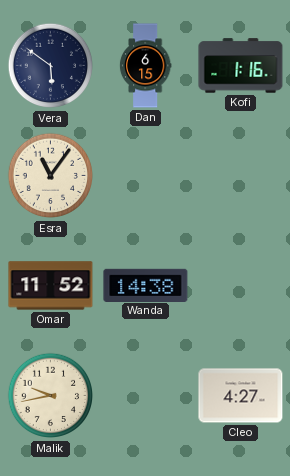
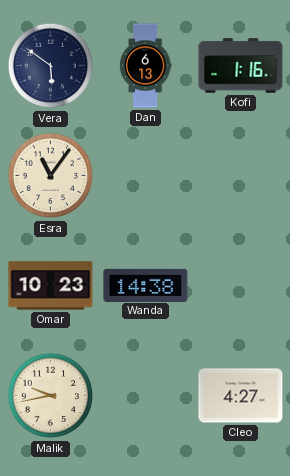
Dan: 6:15 -> 6:13
Omar: 11:52 -> 10:23
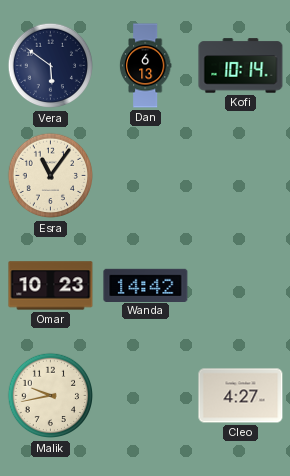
Kofi: 1:16 -> 10:14
Wanda: 14:38 -> 14:42
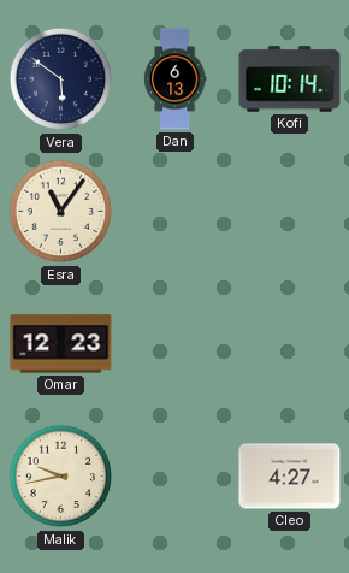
Omar: 10:23 -> 12:23
Wanda: 14:42 -> none
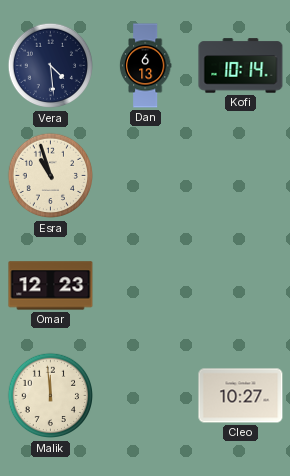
Vera: 5:51 -> 4:29
Esra: 11:06 -> 10:57
Malik: 9:43 -> 11:59
Cleo: 4:27 -> 10:27
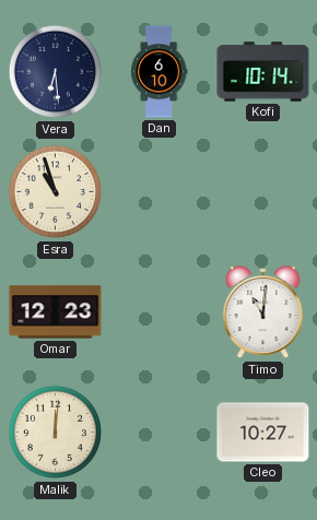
Vera: 4:29 -> 6:29
Dan: 6:13 -> 6:10
Timo: none -> 11:01
Malik: 11:59 -> 12:01
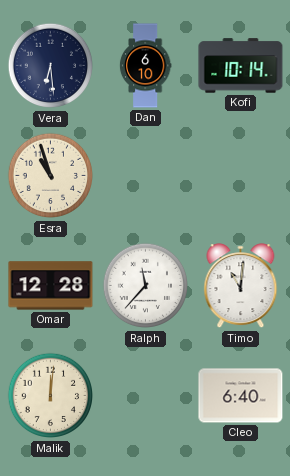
Omar: 12:23 -> 12:28
Ralph: none -> 11:37
Cleo: 10:27 -> 6:40
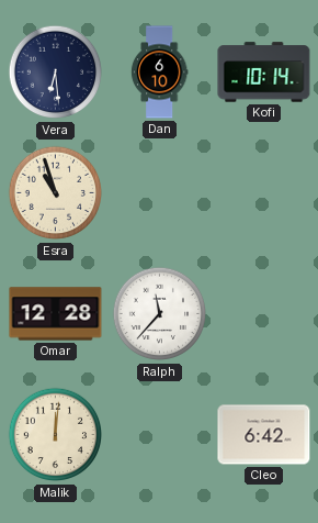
Timo: 11:01 -> none
Cleo: 6:40 -> 6:42
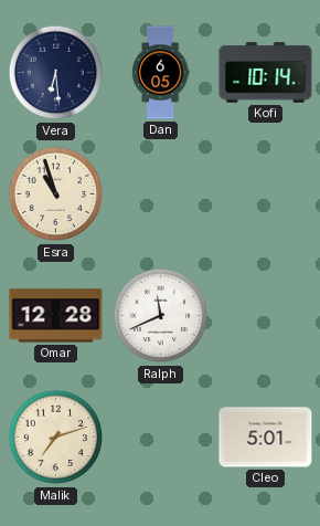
Dan: 6:10 -> 6:05
Ralph: 11:37 -> 11:41
Malik: 12:01 -> 7:12
Cleo: 6:42 -> 5:01
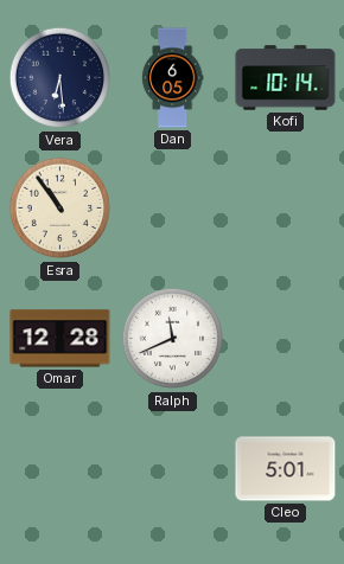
Esra: 10:57 -> 10:54
Malik: 7:12 -> none
